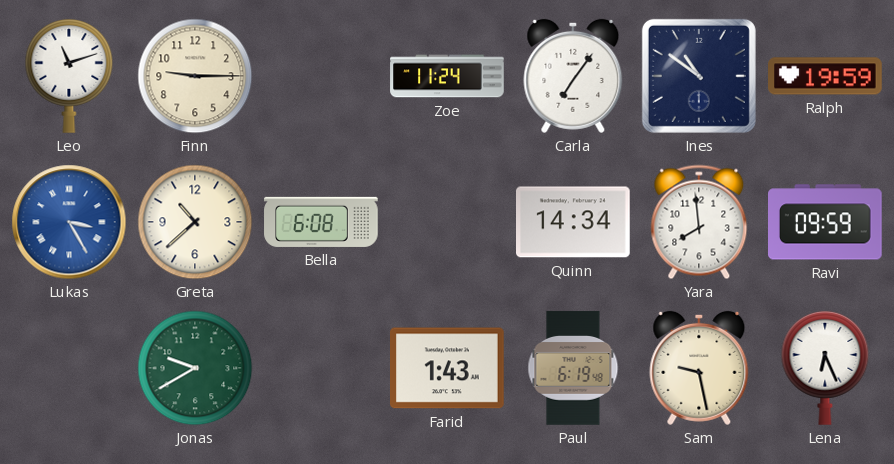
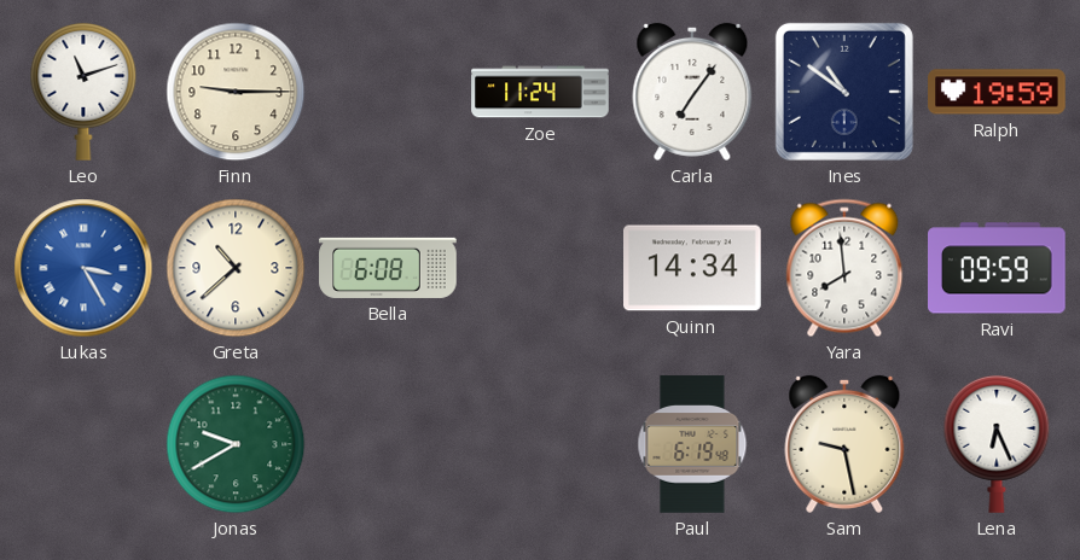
Farid: 1:43 -> none
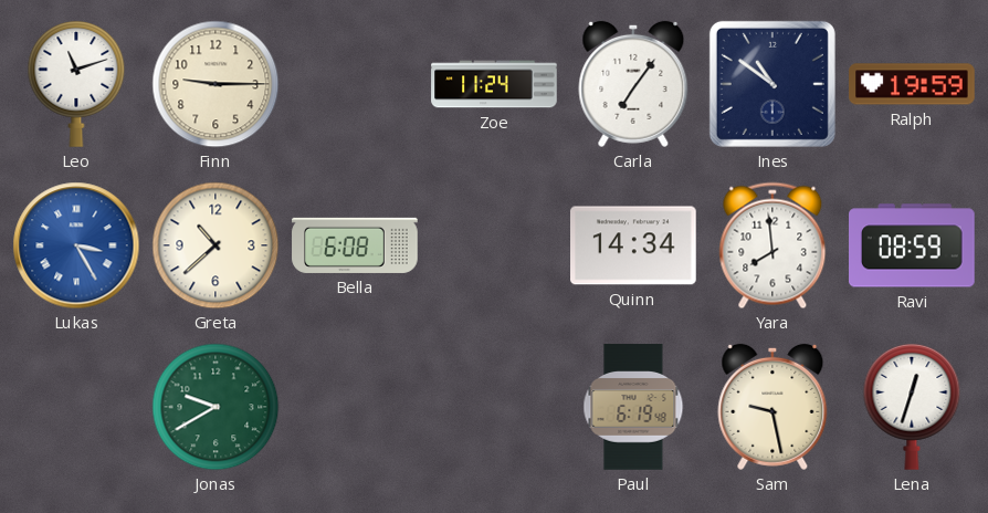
Ravi: 09:59 -> 08:59
Lena: 6:26 -> 12:33
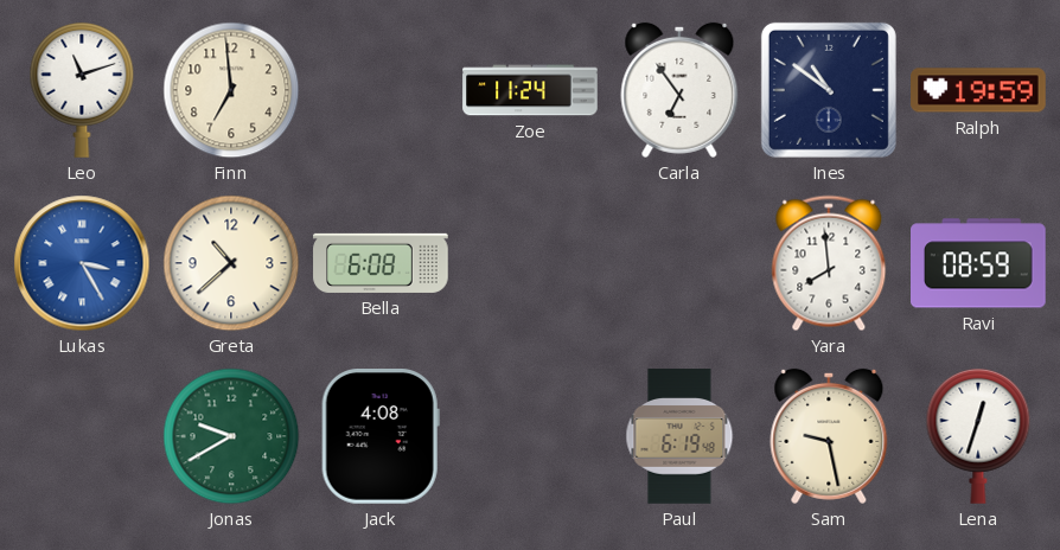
Finn: 9:15 -> 6:59
Carla: 7:06 -> 6:54
Quinn: 14:34 -> none
Jack: none -> 4:08
